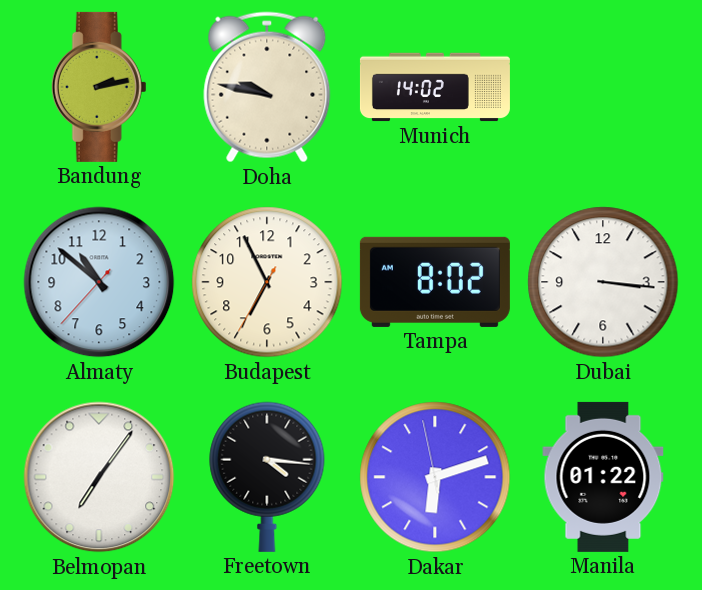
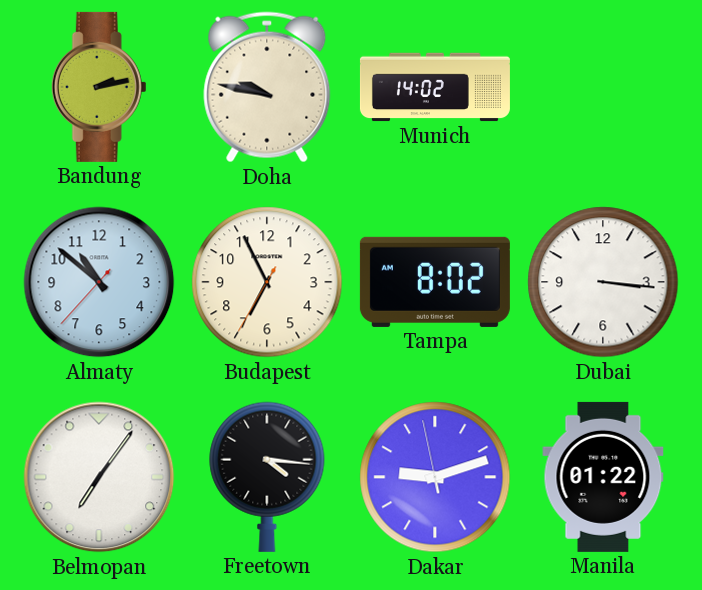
Dakar: 6:11 -> 9:11
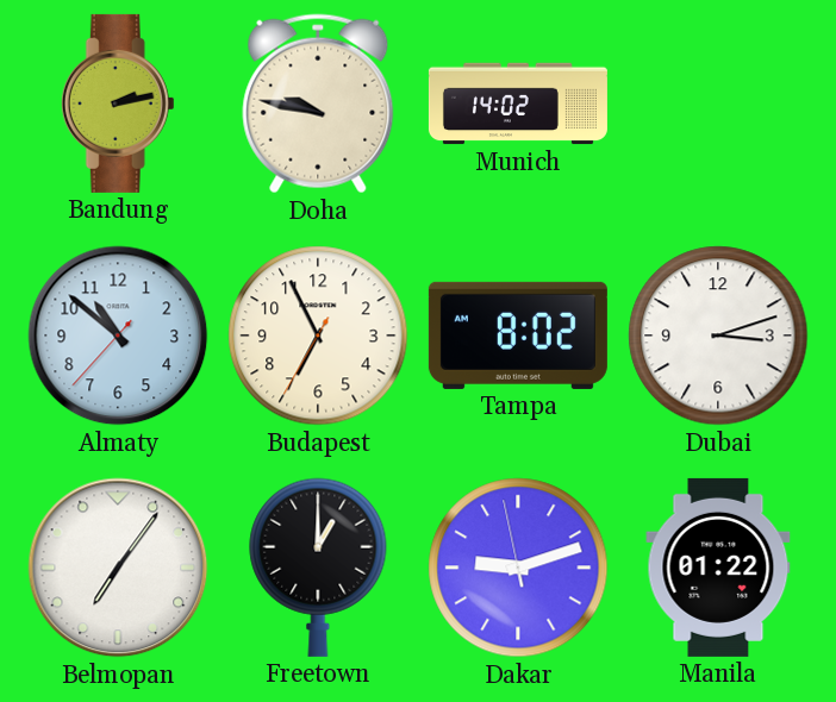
Dubai: 3:16 -> 3:12
Freetown: 4:16 -> 1:00
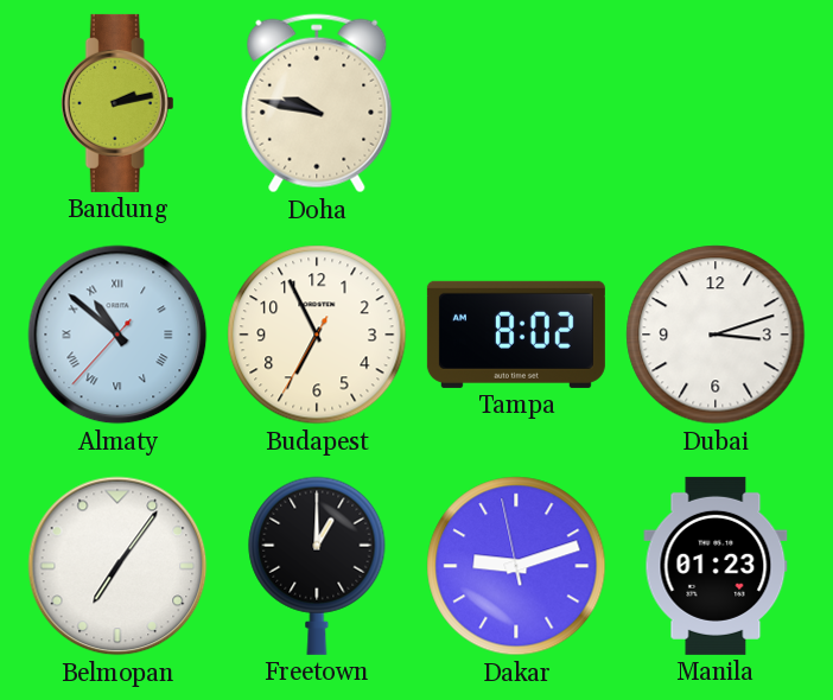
Munich: 14:02 -> none
Almaty numerals: Arabic -> Roman
Manila: 01:22 -> 01:23
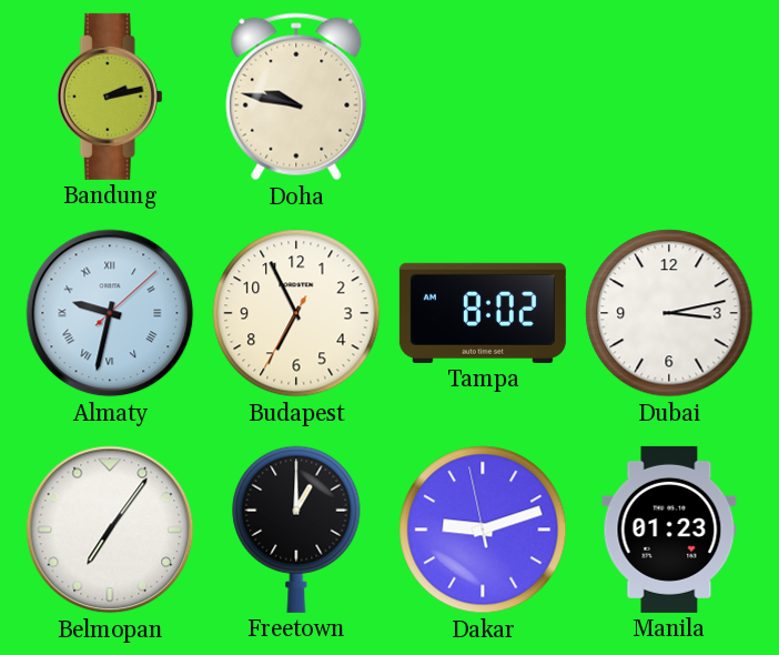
Almaty: 10:51 -> 9:32
Dubai: 3:12 -> 3:13
